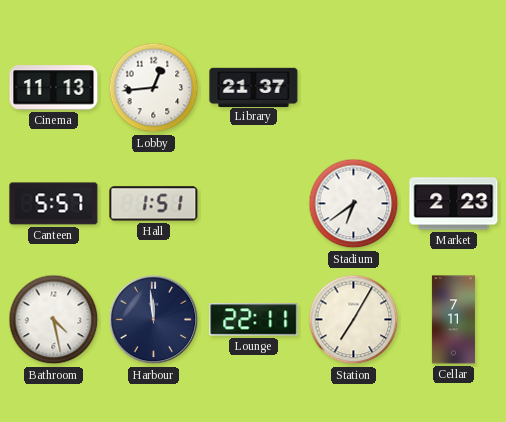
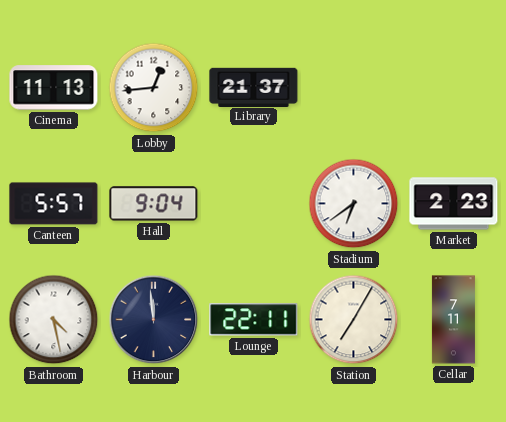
Hall: 1:51 -> 9:04
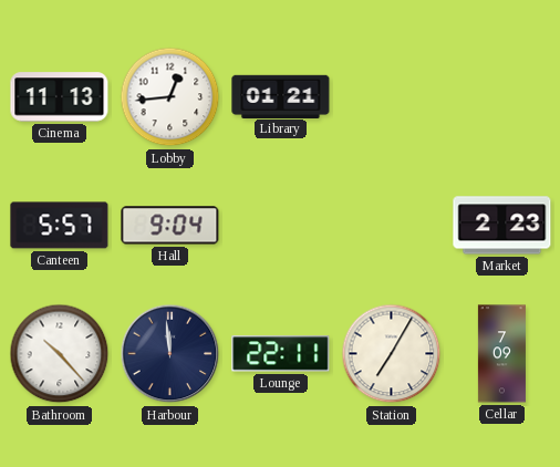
Library: 21:37 -> 01:21
Stadium: 6:39 -> none
Bathroom: 4:28 -> 10:23
Cellar: 7:11 -> 7:09
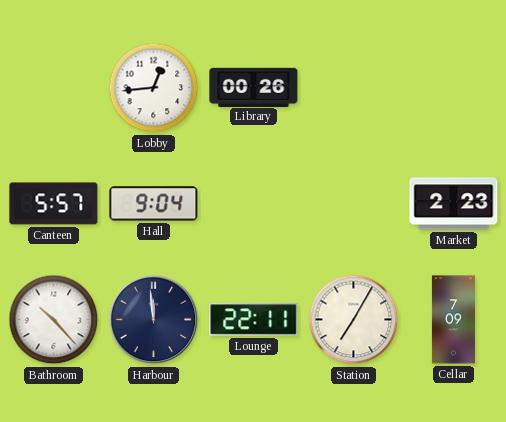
Cinema: 11:13 -> none
Library: 01:21 -> 00:26
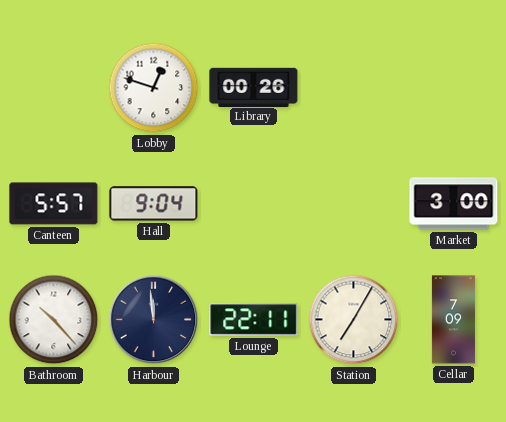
Lobby: 12:44 -> 12:48
Market: 2:23 -> 3:00
